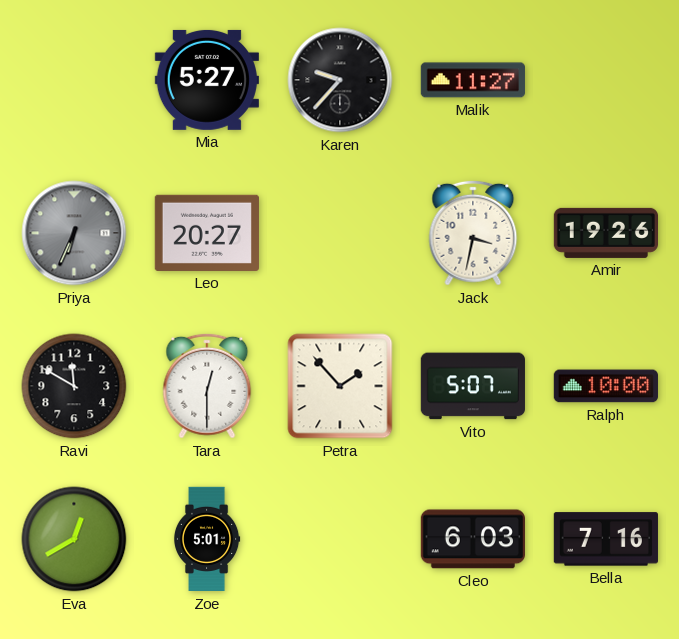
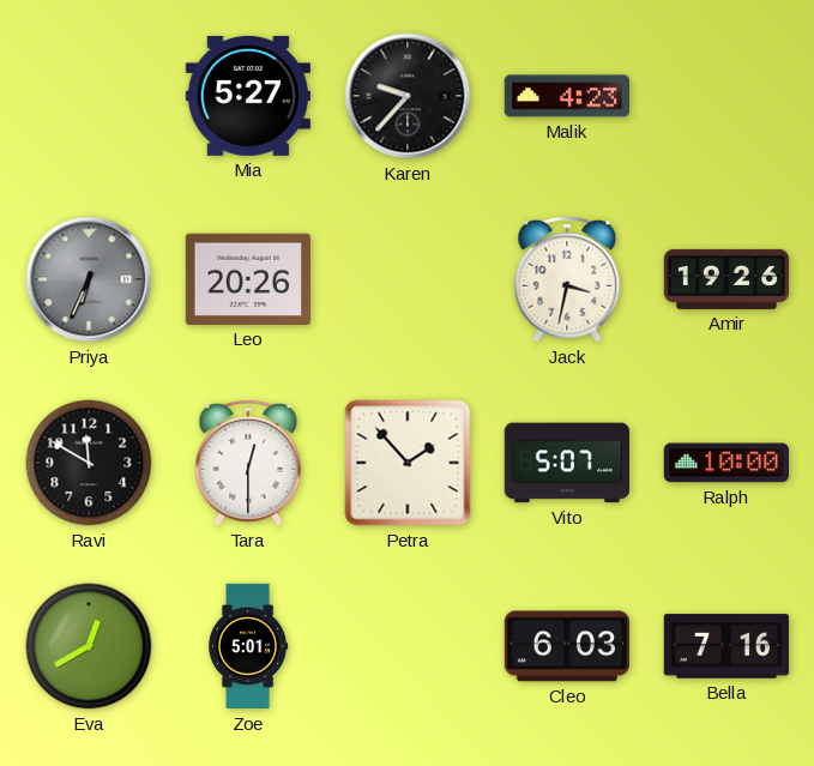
Malik: 11:27 -> 4:23
Leo: 20:27 -> 20:26
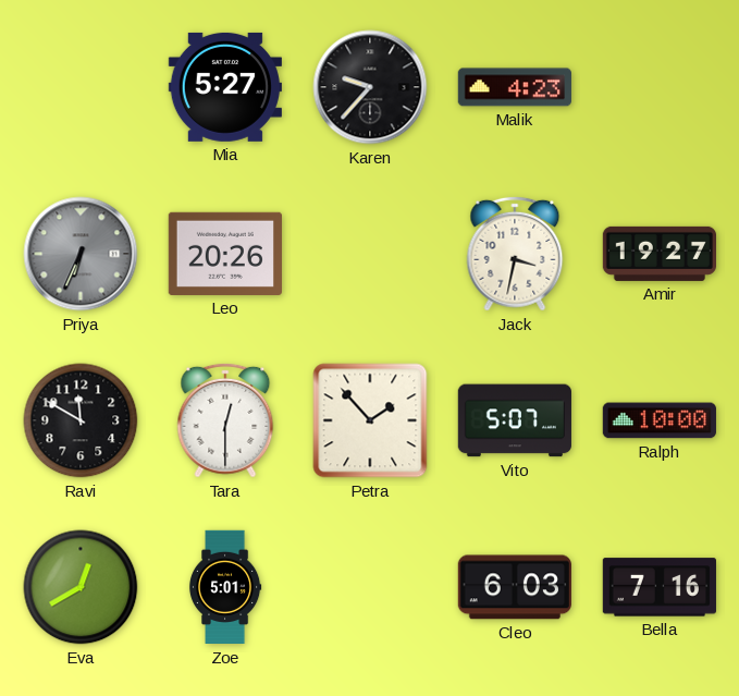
Amir: 19:26 -> 19:27
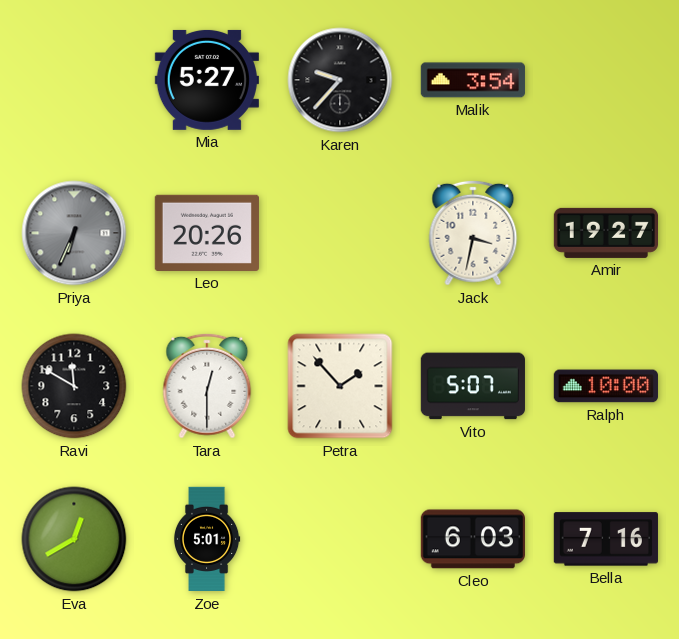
Malik: 4:23 -> 3:54
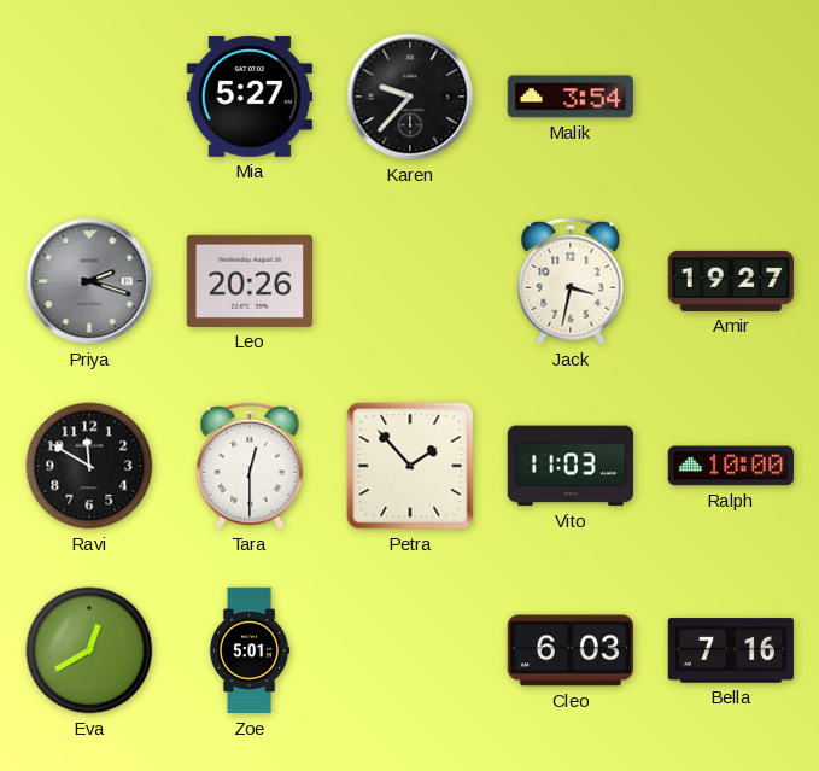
Priya: 6:34 -> 2:18
Vito: 5:07 -> 11:03
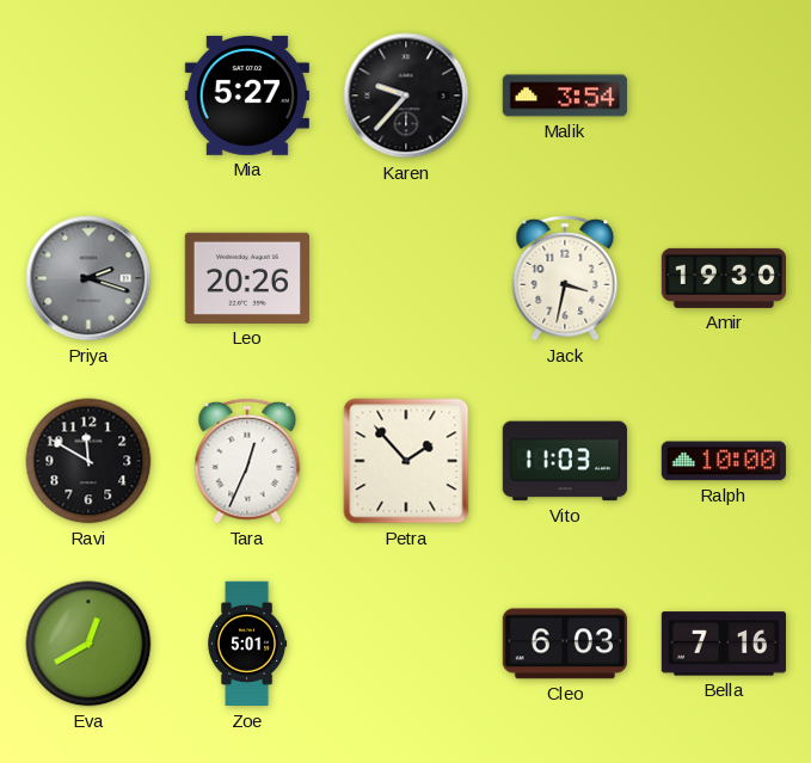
Amir: 19:27 -> 19:30
Tara: 12:30 -> 12:34
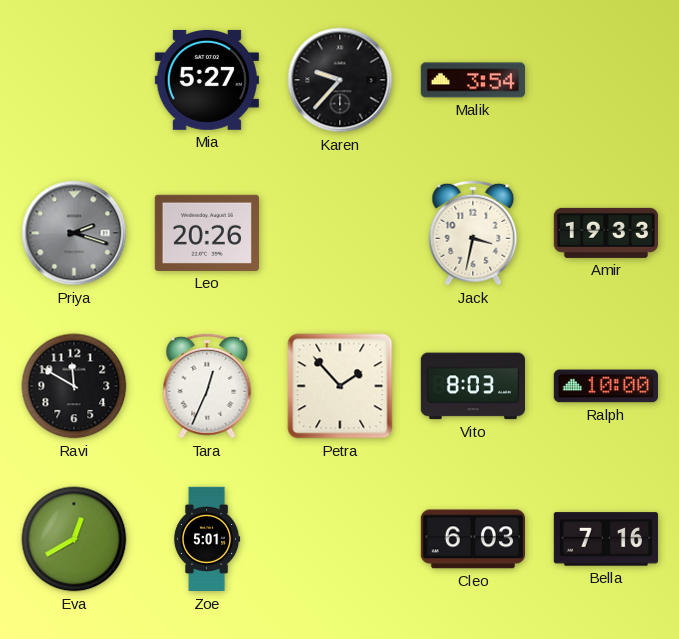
Amir: 19:30 -> 19:33
Vito: 11:03 -> 8:03
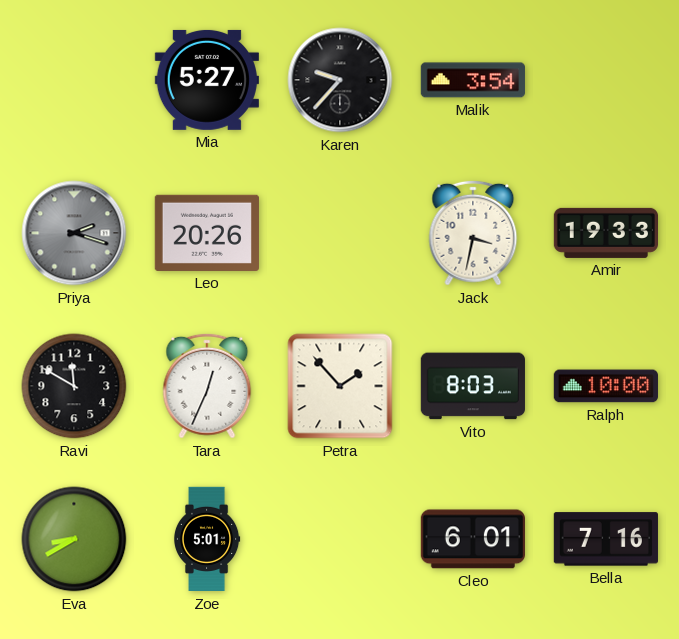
Eva: 12:40 -> 8:40
Cleo: 6:03 -> 6:01
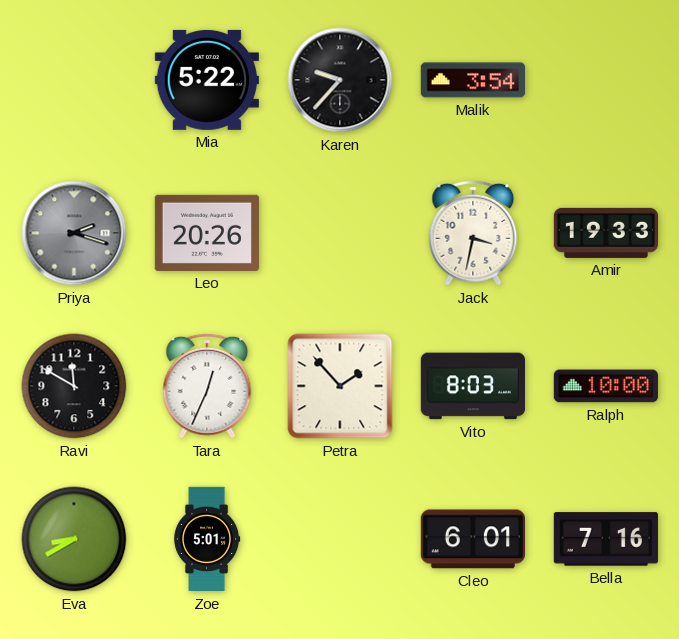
Mia: 5:27 -> 5:22
